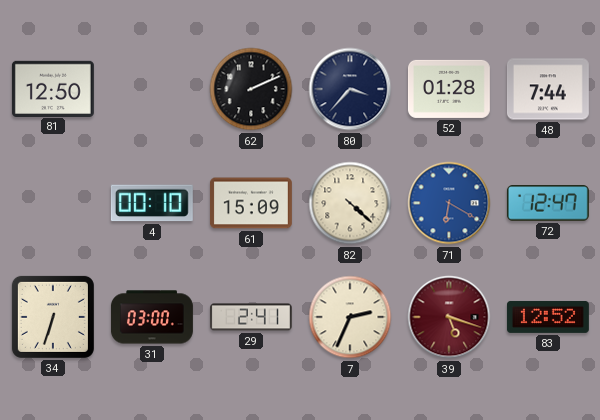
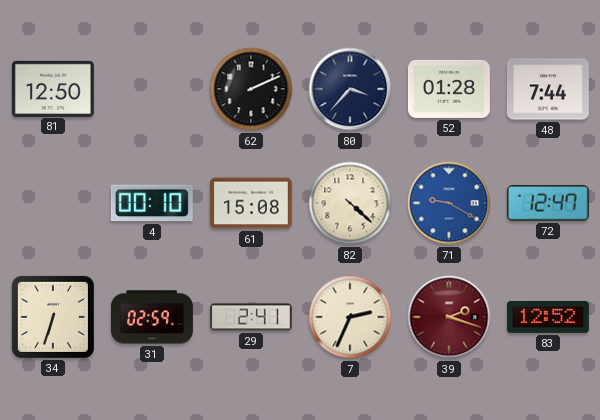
61: 15:09 -> 15:08
71: 6:20 -> 9:20
31: 03:00 -> 02:59
39: 5:18 -> 2:18
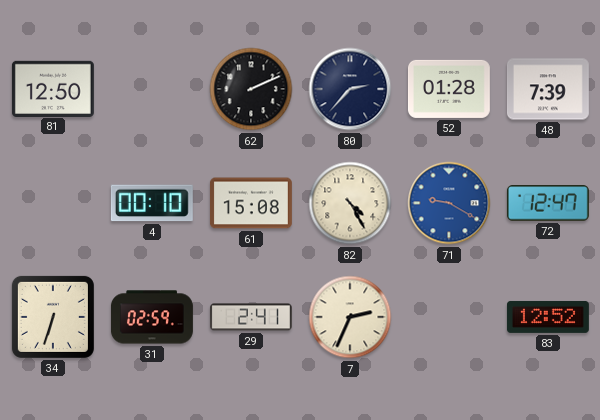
80: 3:37 -> 2:37
48: 7:44 -> 7:39
82: 4:22 -> 4:25
39: 2:18 -> none
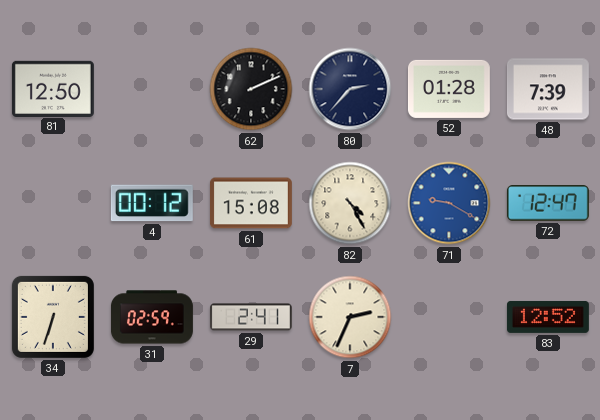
4: 00:10 -> 00:12
